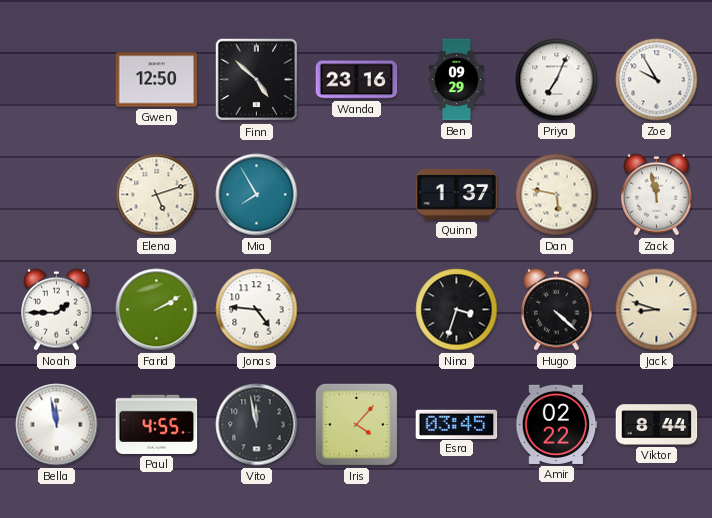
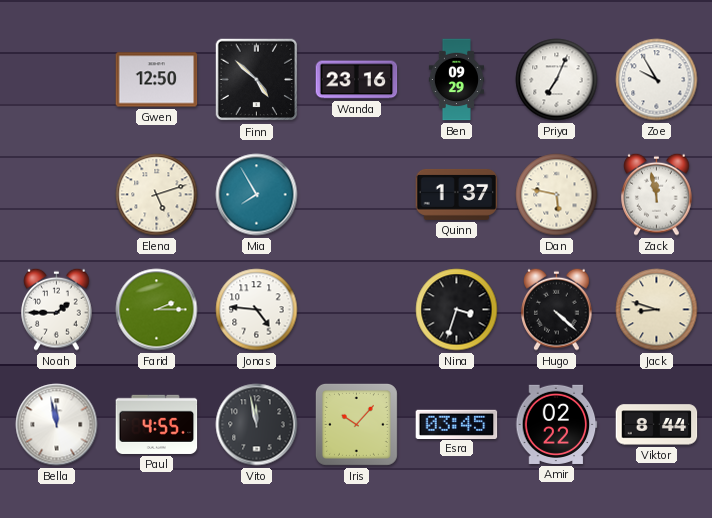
Farid: 2:10 -> 2:15
Iris: 4:07 -> 10:07
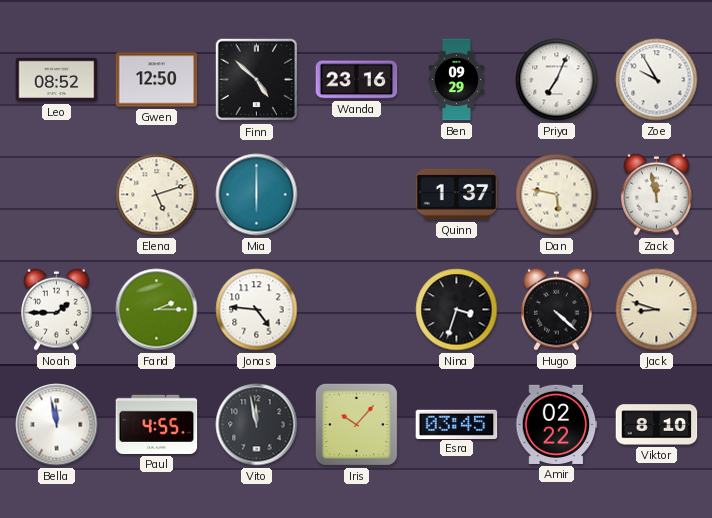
Leo: none -> 08:52
Mia: 7:55 -> 6:00
Viktor: 8:44 -> 8:10
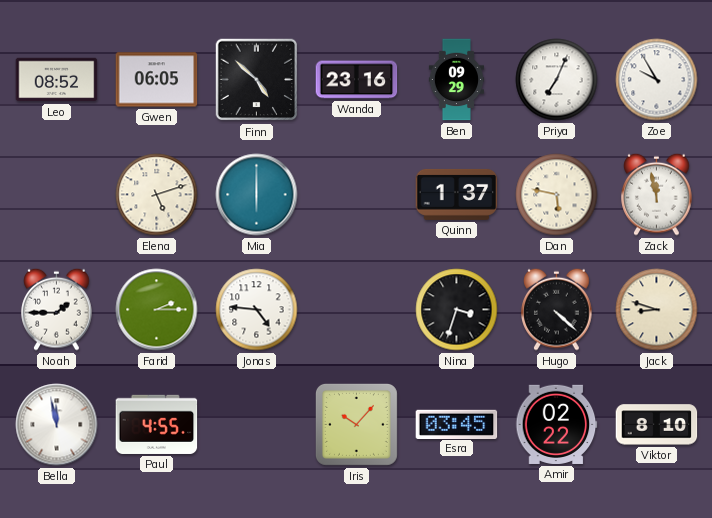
Gwen: 12:50 -> 06:05
Vito: 11:58 -> none
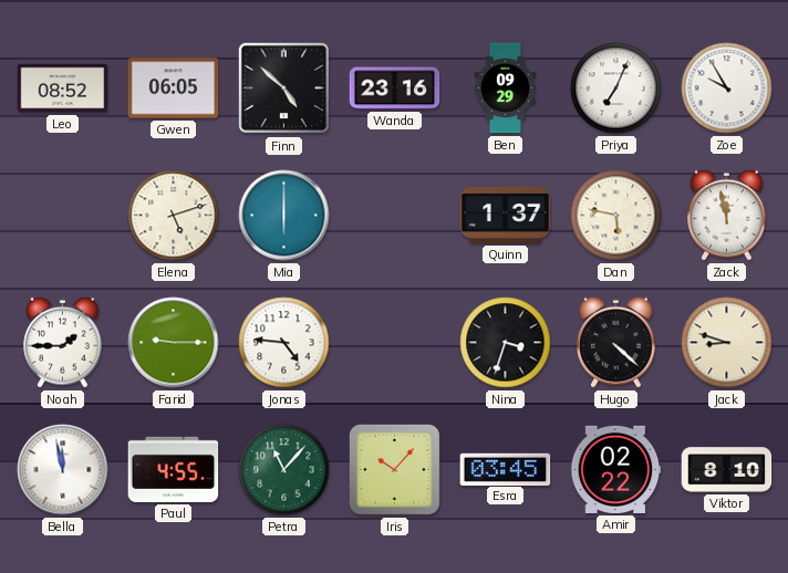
Farid: 2:15 -> 9:15
Petra: none -> 11:07
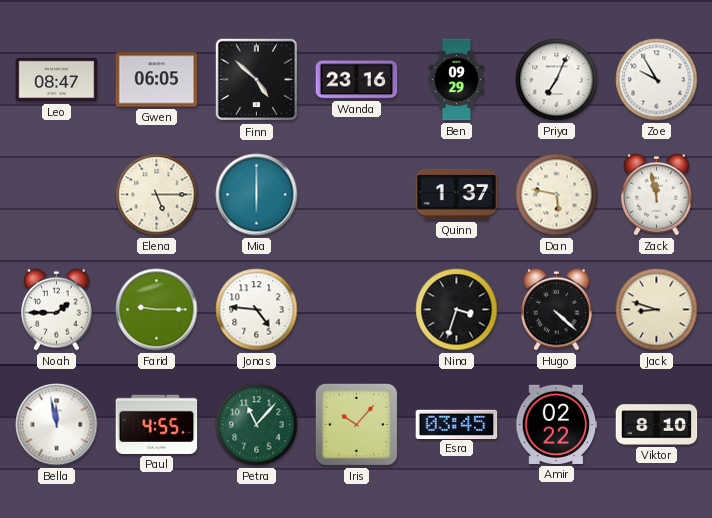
Leo: 08:52 -> 08:47
Elena: 5:12 -> 5:15
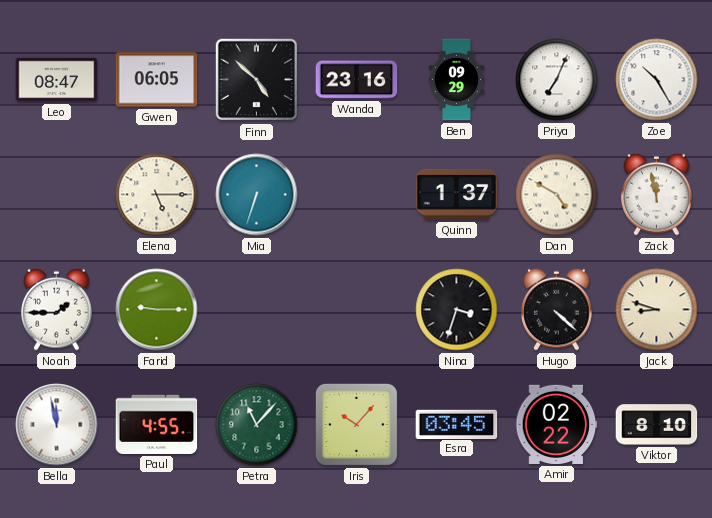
Zoe: 9:55 -> 10:25
Mia: 6:00 -> 6:33
Dan: 5:47 -> 4:50
Jonas: 4:46 -> none
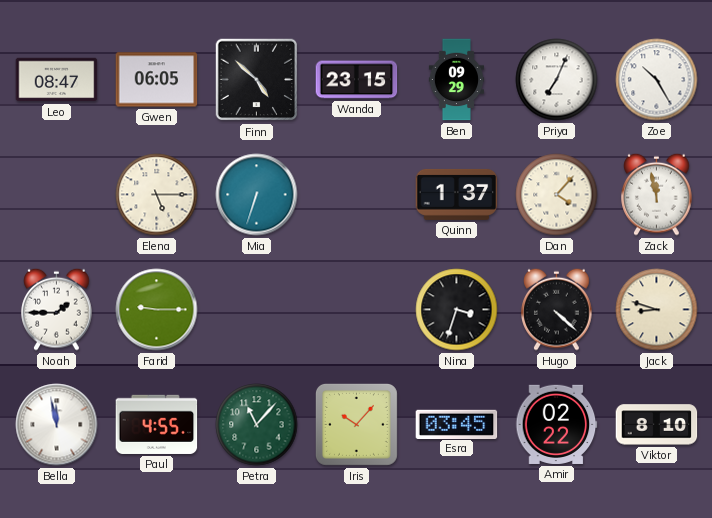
Wanda: 23:16 -> 23:15
Dan: 4:50 -> 4:07
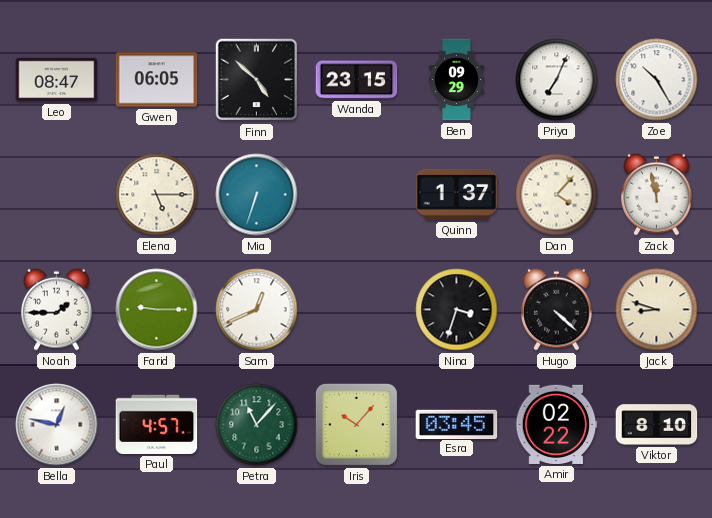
Sam: none -> 12:41
Bella: 11:58 -> 12:47
Paul: 4:55 -> 4:57
